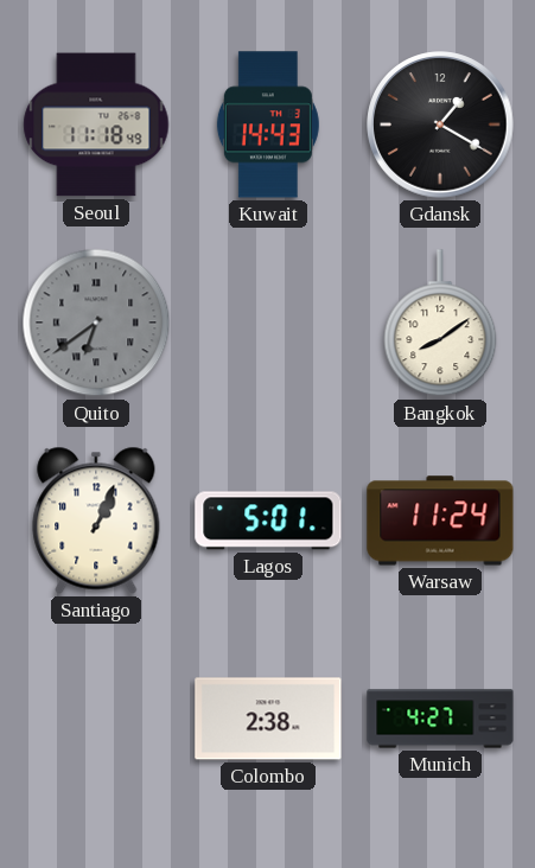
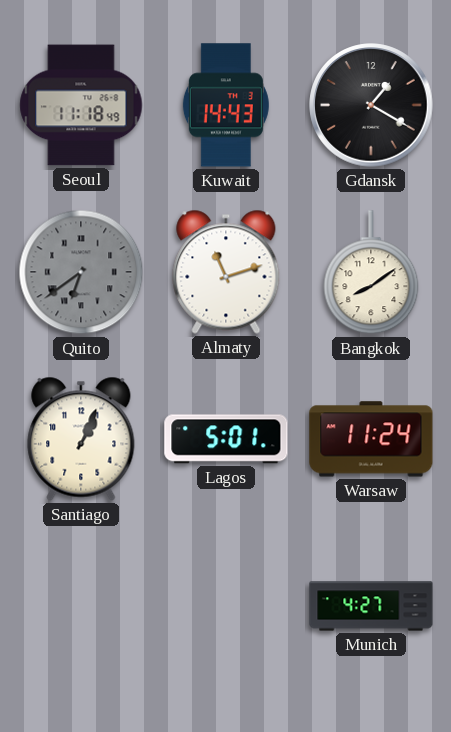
Almaty: none -> 11:12
Colombo: 2:38 -> none
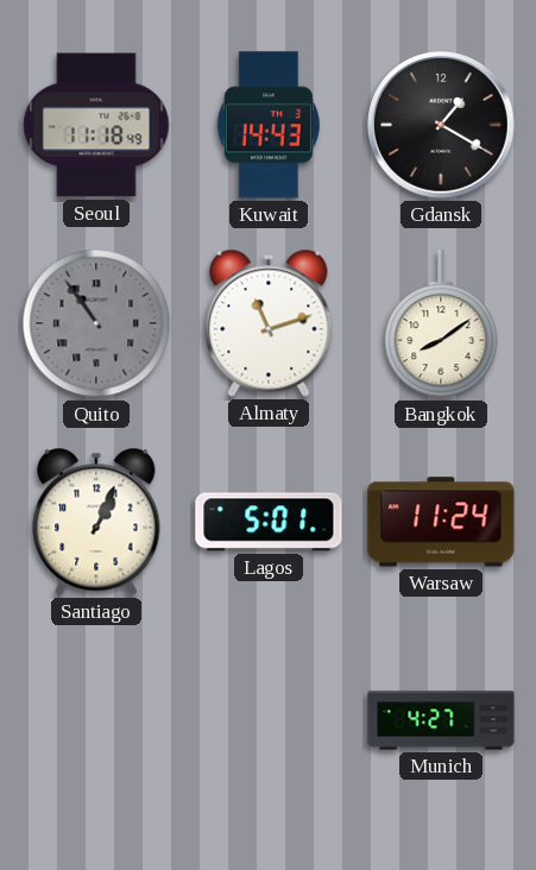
Quito: 6:39 -> 10:54
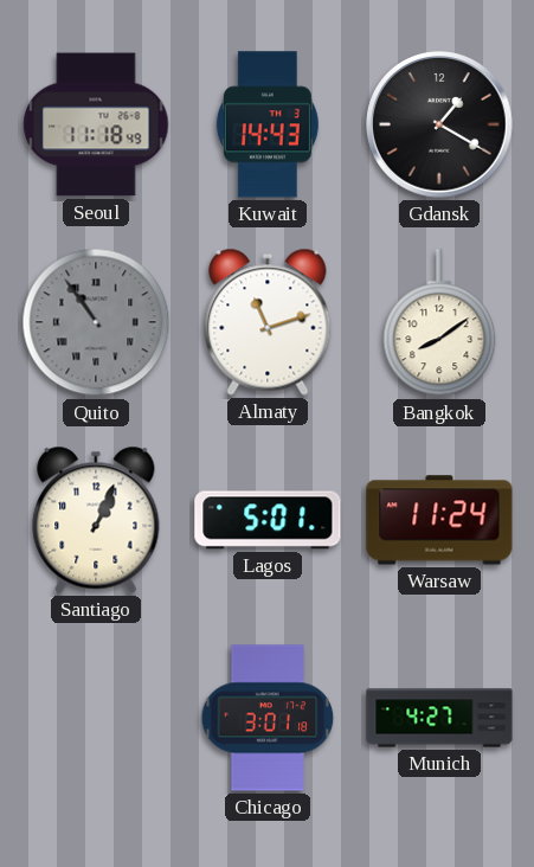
Chicago: none -> 3:01
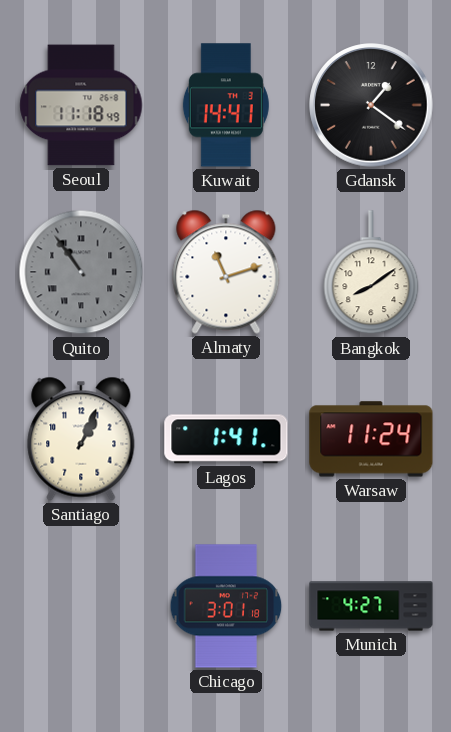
Kuwait: 14:43 -> 14:41
Gdansk: 1:20 -> 1:21
Lagos: 5:01 -> 1:41
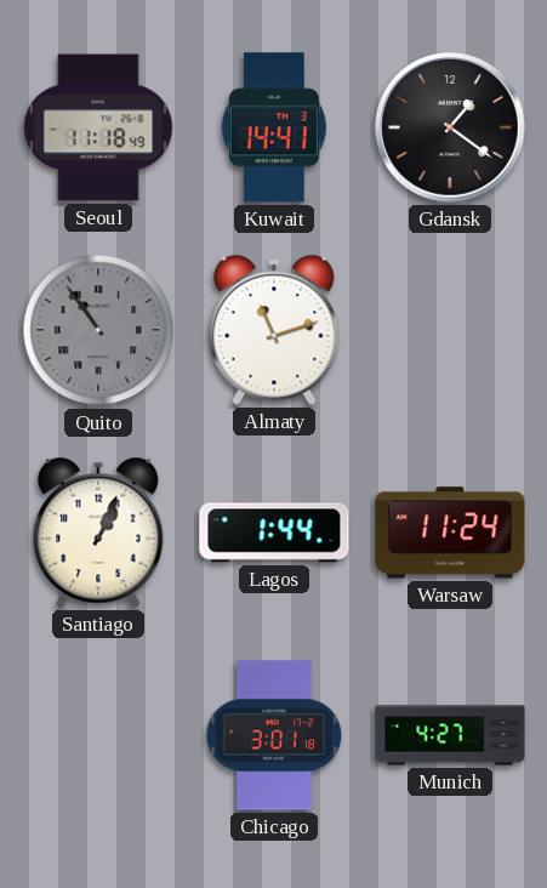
Bangkok: 8:09 -> none
Lagos: 1:41 -> 1:44
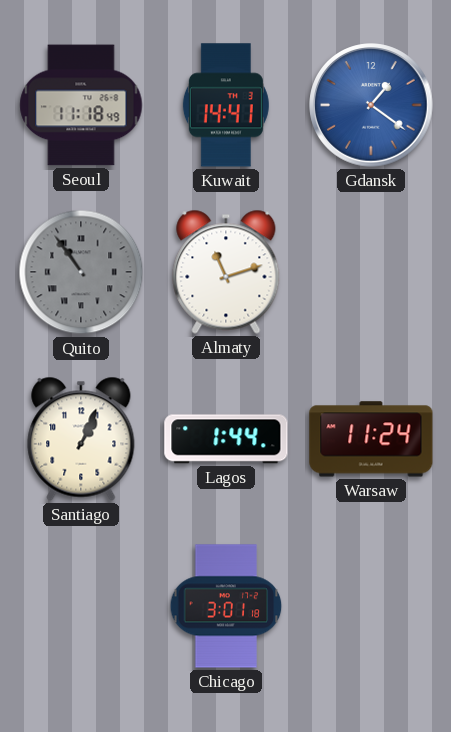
Gdansk dial: black -> blue
Munich: 4:27 -> none
